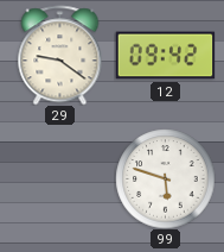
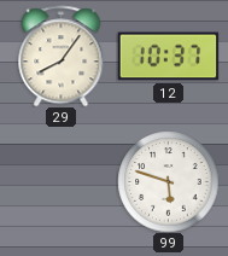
29: 9:21 -> 8:06
12: 09:42 -> 10:37
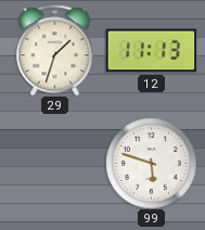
29: 8:06 -> 1:33
12: 10:37 -> 11:13
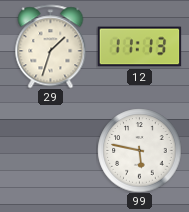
99: 5:48 -> 5:47
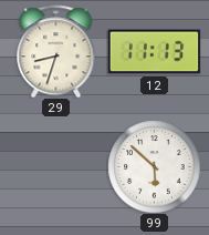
29: 1:33 -> 8:33
99: 5:47 -> 5:52
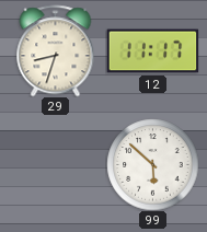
12: 11:13 -> 11:17
